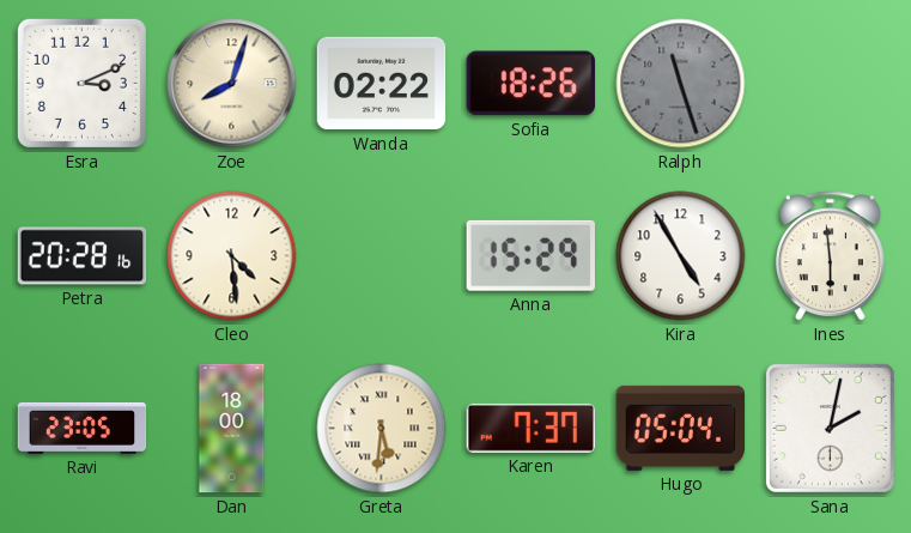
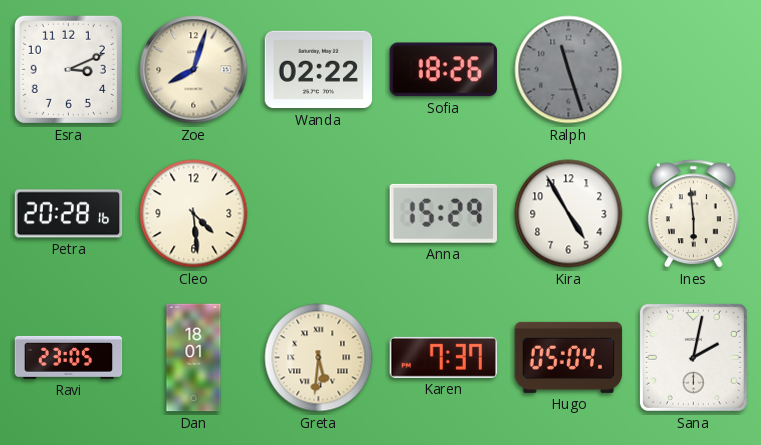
Dan: 18:00 -> 18:01
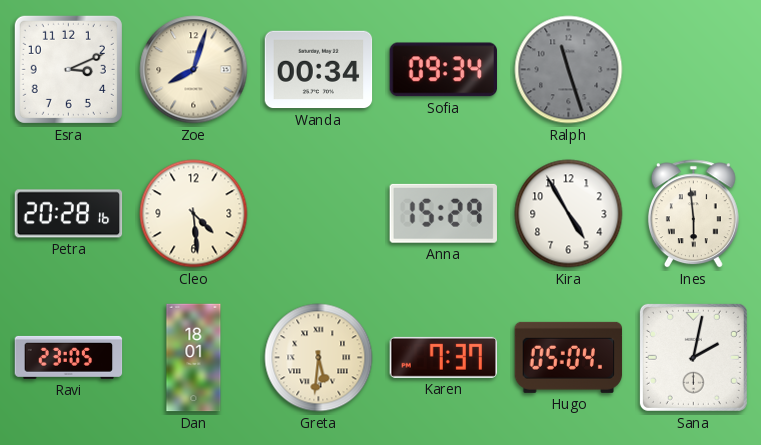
Wanda: 02:22 -> 00:34
Sofia: 18:26 -> 09:34
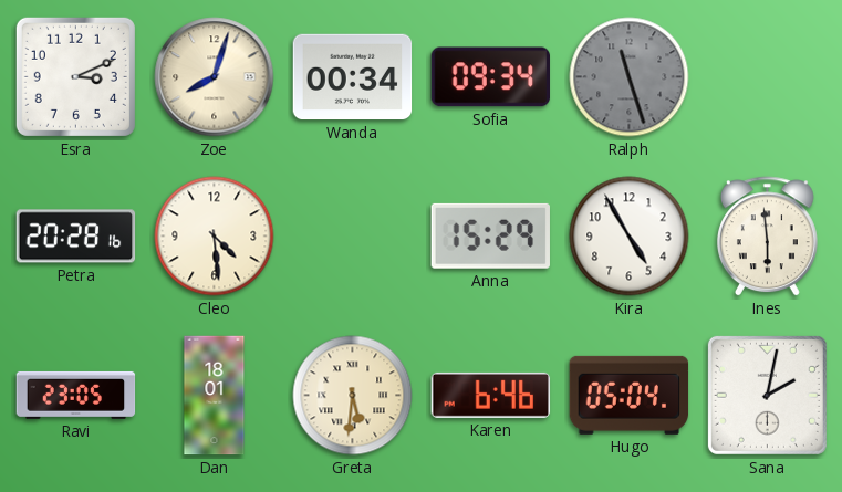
Karen: 7:37 -> 6:46
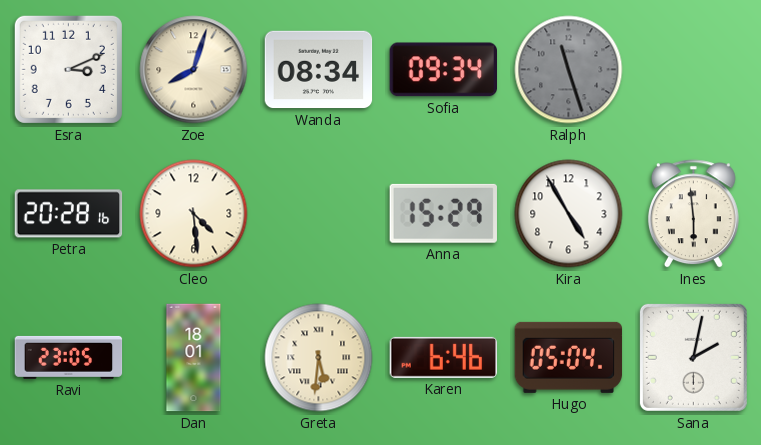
Wanda: 00:34 -> 08:34
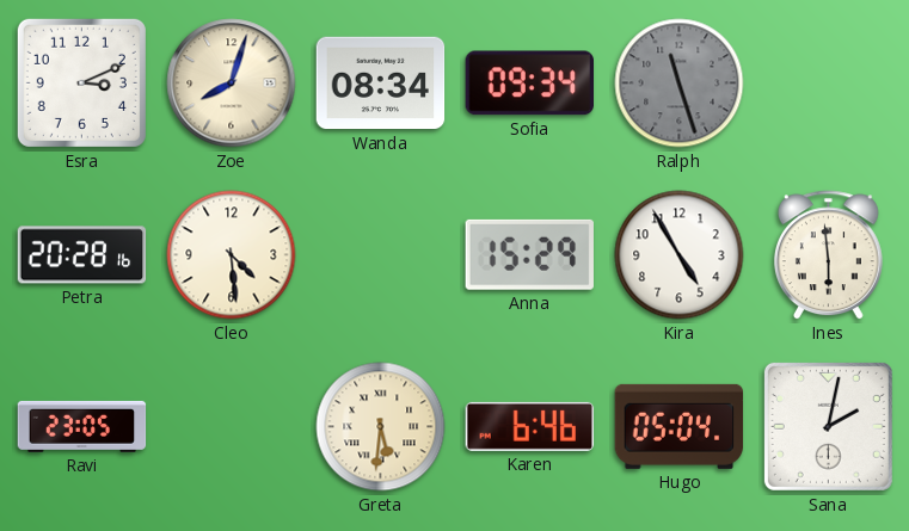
Dan: 18:01 -> none
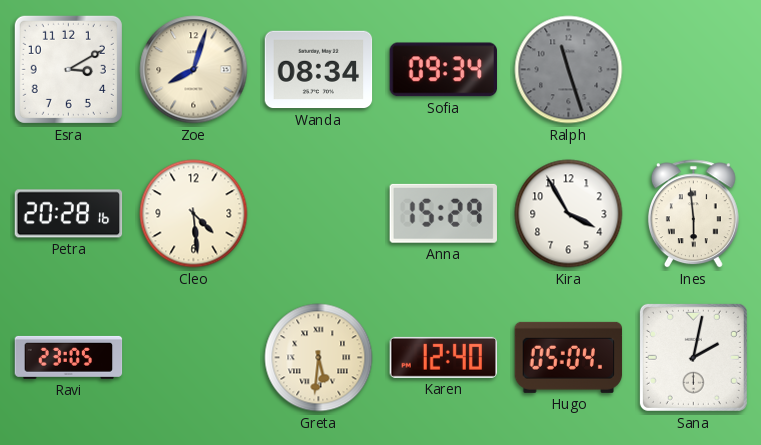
Esra: 3:11 -> 3:10
Kira: 4:55 -> 3:55
Karen: 6:46 -> 12:40
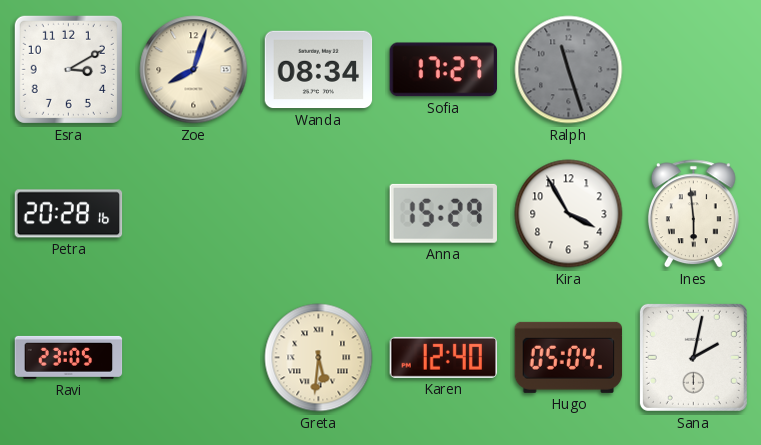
Sofia: 09:34 -> 17:27
Cleo: 4:29 -> none
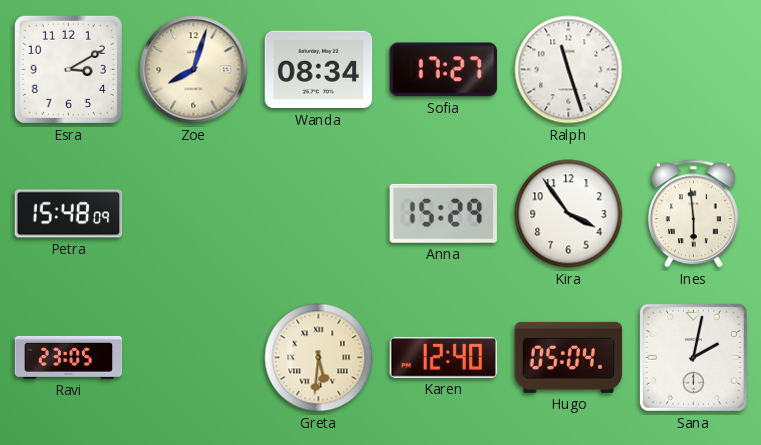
Ralph dial: grey -> white
Petra: 20:28 -> 15:48
Kira: 3:55 -> 3:54
